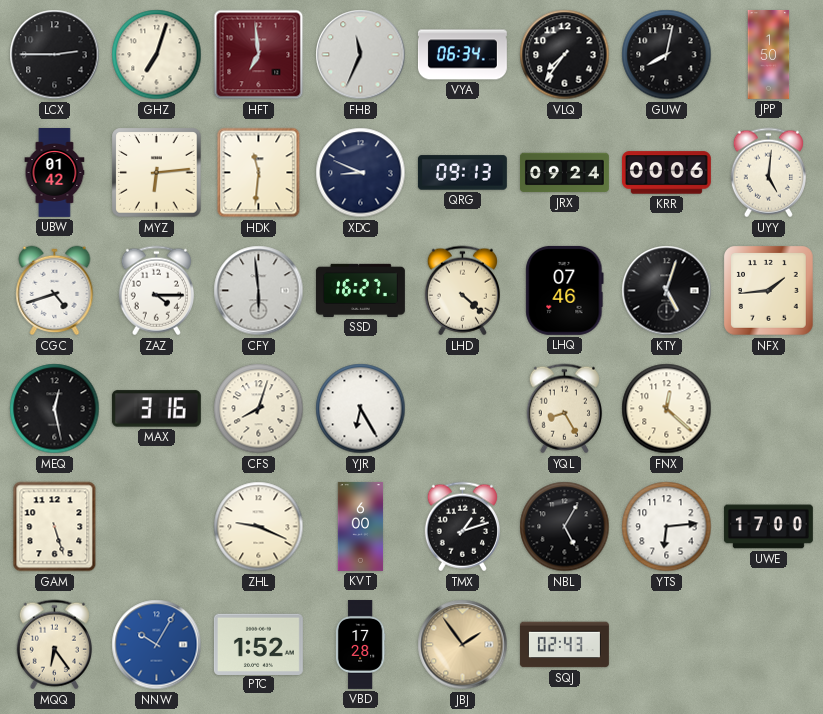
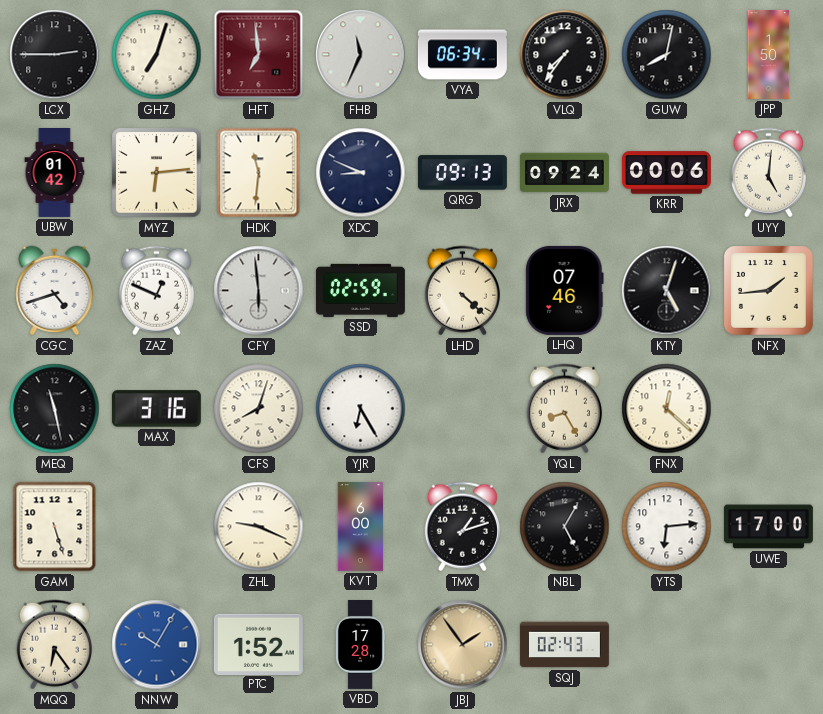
ZAZ: 4:15 -> 12:49
SSD: 16:27 -> 02:59
MEQ: 12:28 -> 11:28
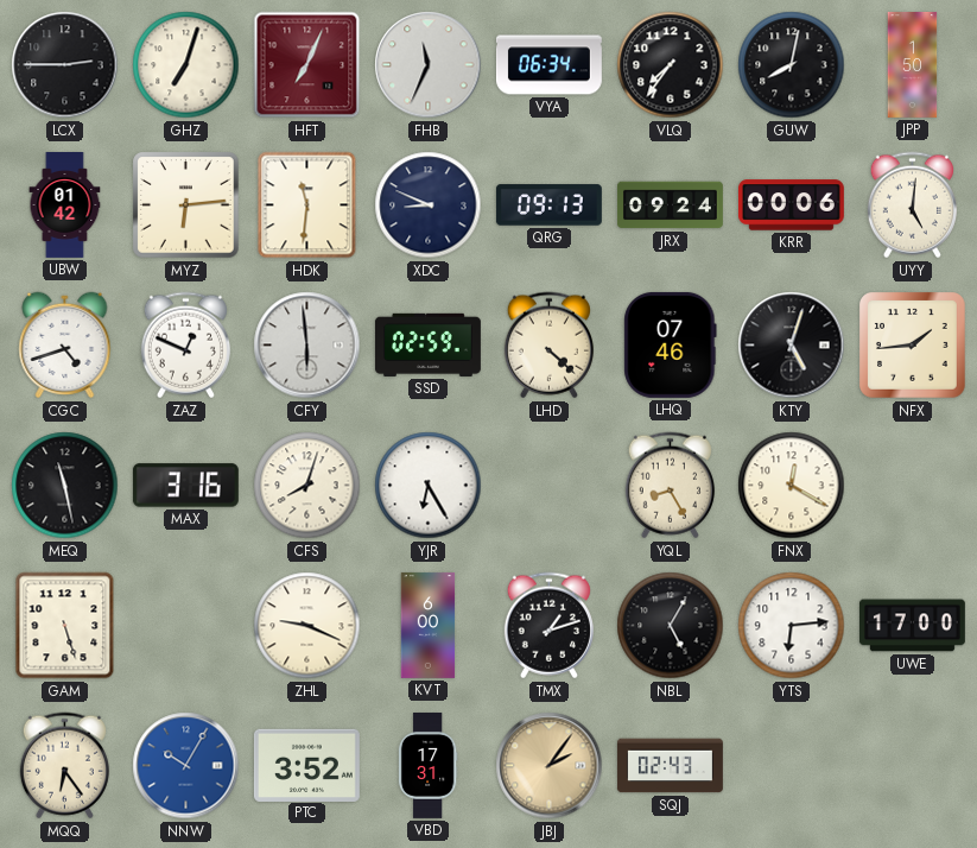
HFT: 6:59 -> 7:04
FNX: 12:22 -> 12:20
PTC: 1:52 -> 3:52
VBD: 17:28 -> 17:31
JBJ: 1:54 -> 2:06
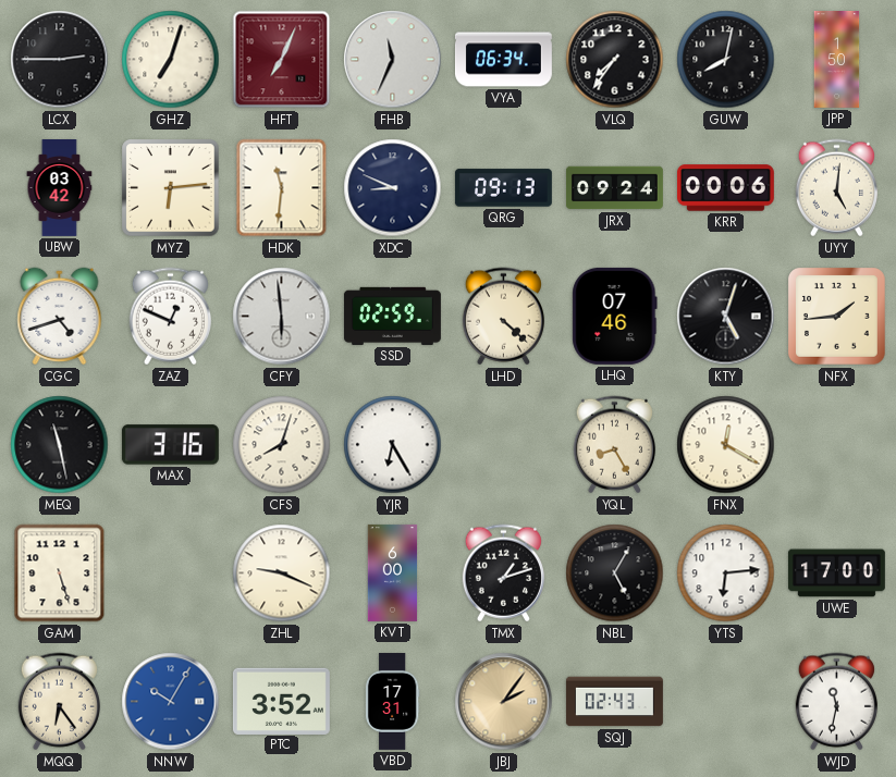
UBW: 01:42 -> 03:42
WJD: none -> 11:32
